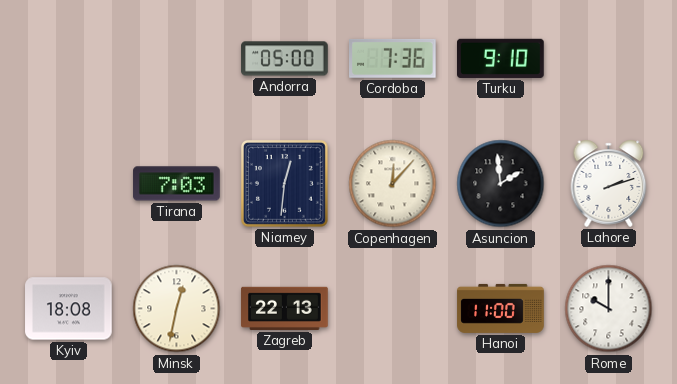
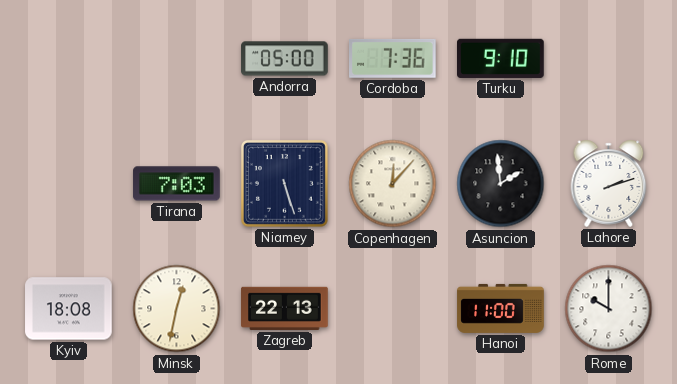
Niamey: 12:31 -> 5:27
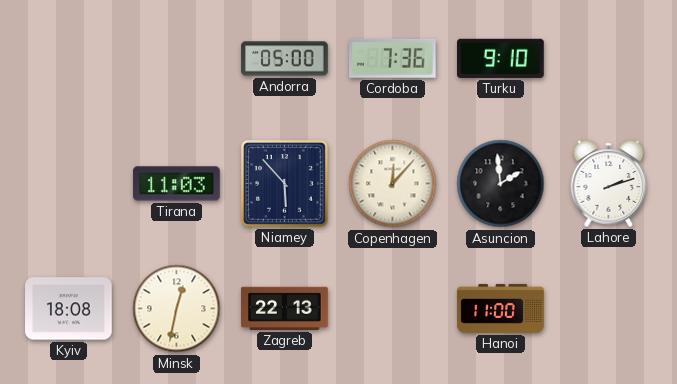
Tirana: 7:03 -> 11:03
Niamey: 5:27 -> 5:53
Rome: 10:00 -> none
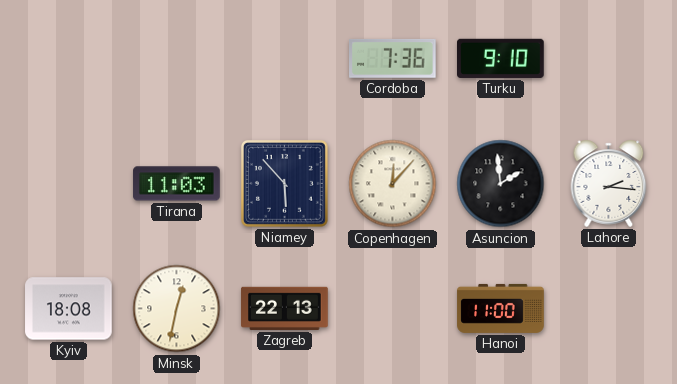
Andorra: 05:00 -> none
Lahore: 2:12 -> 2:16
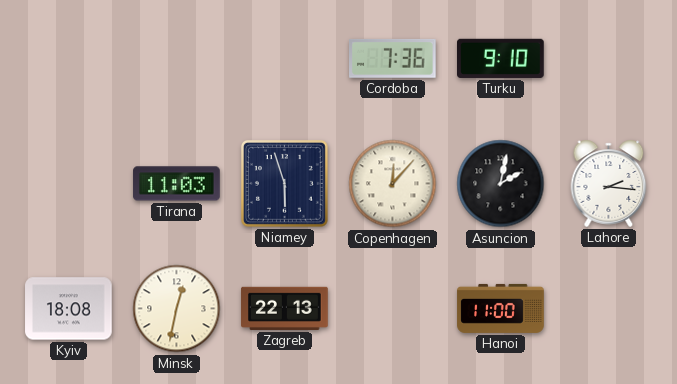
Niamey: 5:53 -> 5:57
Asuncion: 1:59 -> 2:02
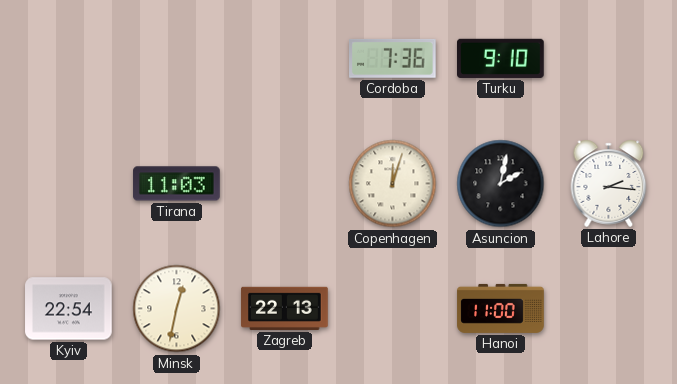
Niamey: 5:57 -> none
Copenhagen: 12:07 -> 12:03
Kyiv: 18:08 -> 22:54
